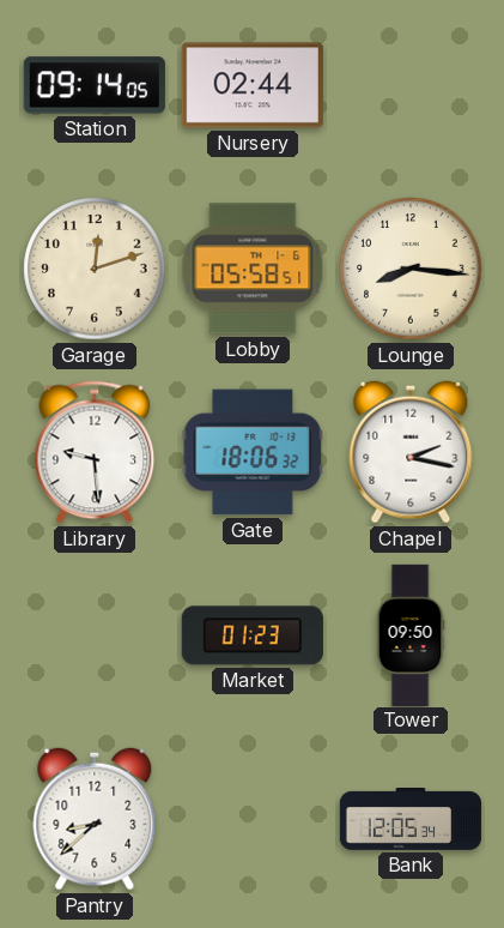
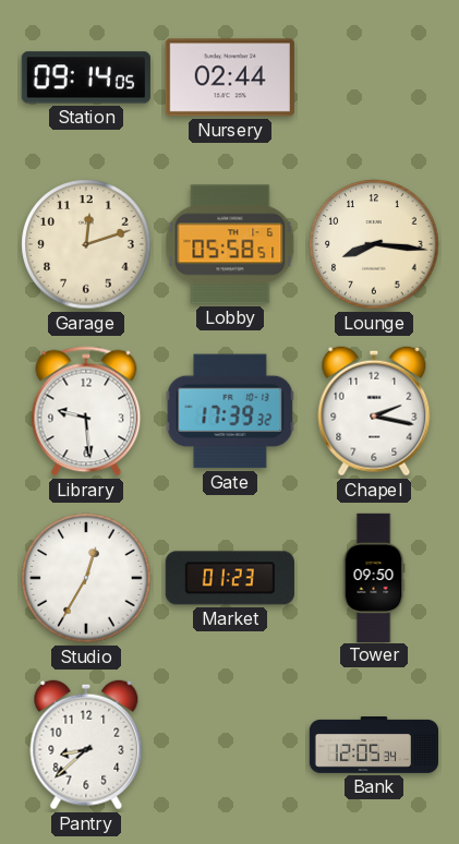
Gate: 18:06 -> 17:39
Studio: none -> 12:35
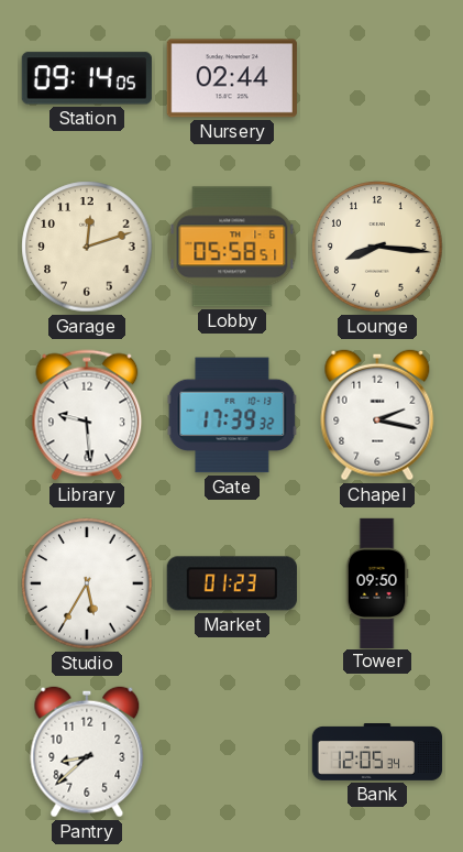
Studio: 12:35 -> 5:35
